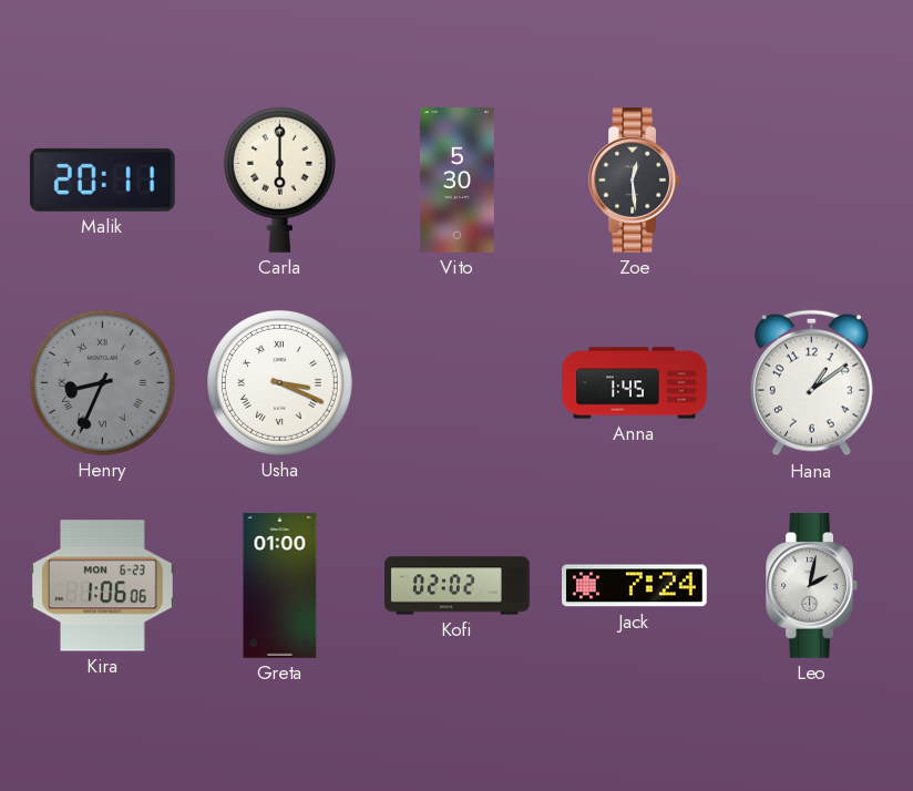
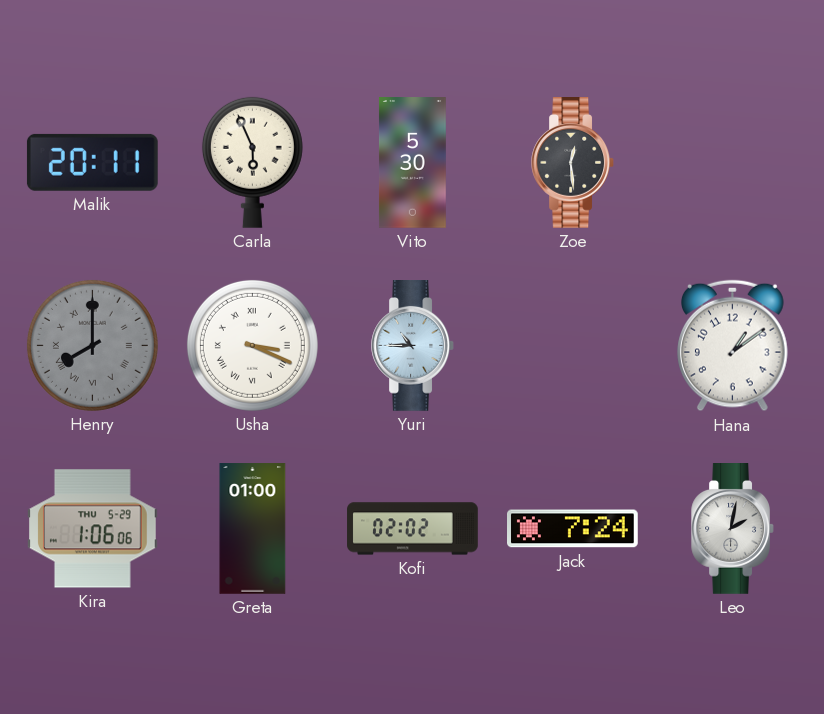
Carla: 6:00 -> 5:56
Henry: 8:34 -> 8:00
Yuri: none -> 10:45
Anna: 1:45 -> none
Kira date: MON 6-23 -> THU 5-29
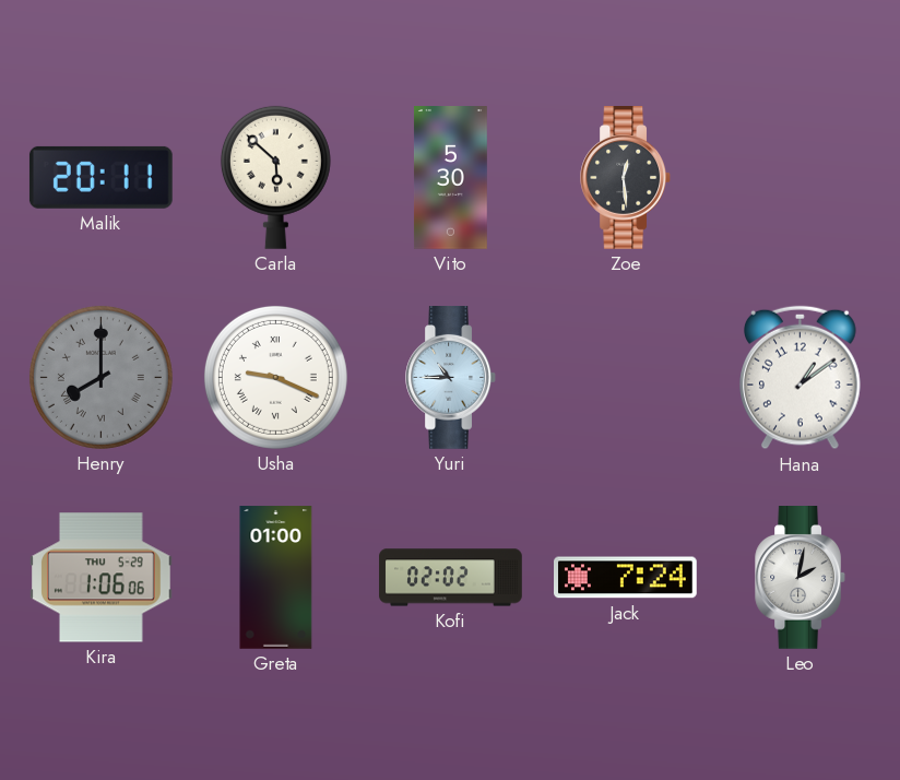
Carla: 5:56 -> 5:52
Usha: 3:19 -> 9:19
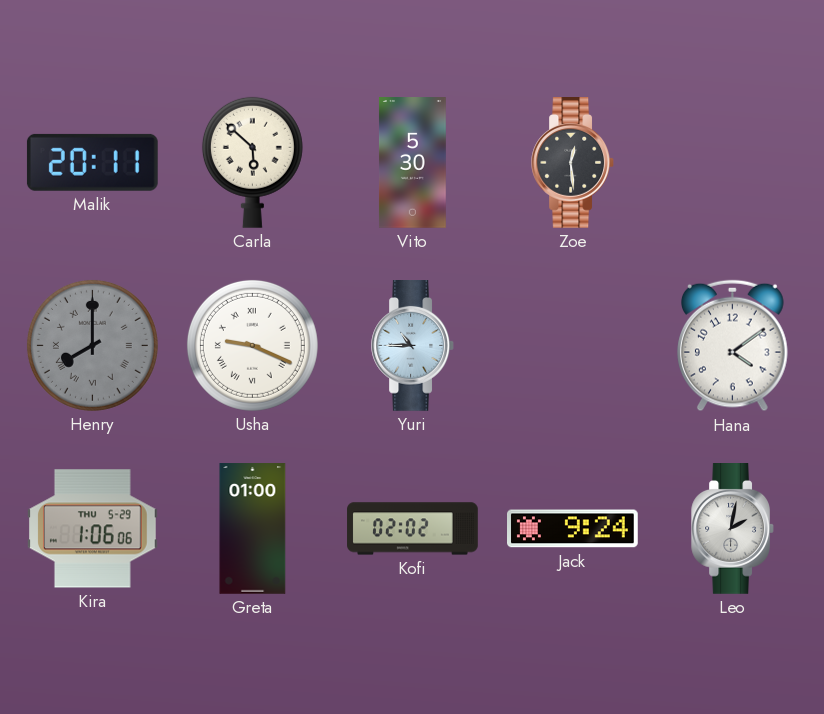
Hana: 1:09 -> 4:09
Jack: 7:24 -> 9:24
